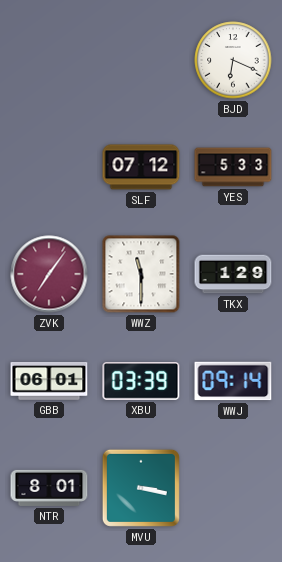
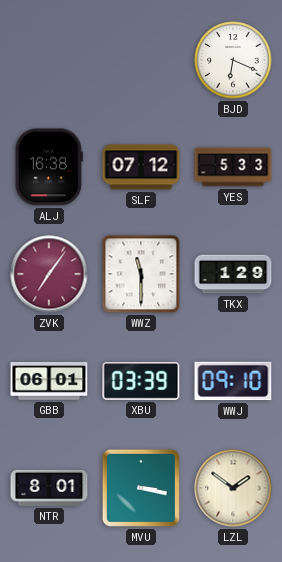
ALJ: none -> 16:38
WWJ: 09:14 -> 09:10
LZL: none -> 1:51
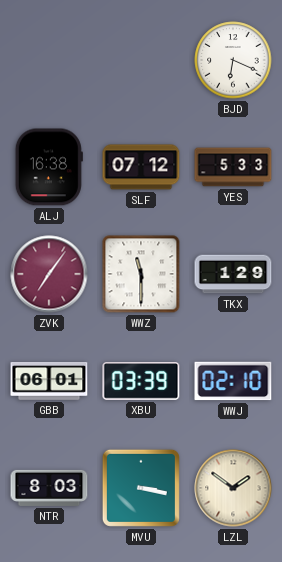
WWJ: 09:10 -> 02:10
NTR: 8:01 -> 8:03
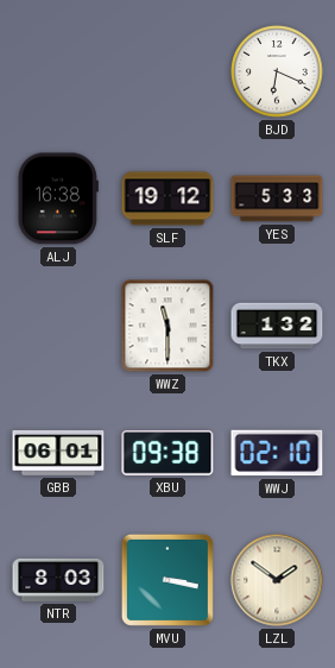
SLF: 07:12 -> 19:12
ZVK: 7:06 -> none
TKX: 1:29 -> 1:32
XBU: 03:39 -> 09:38
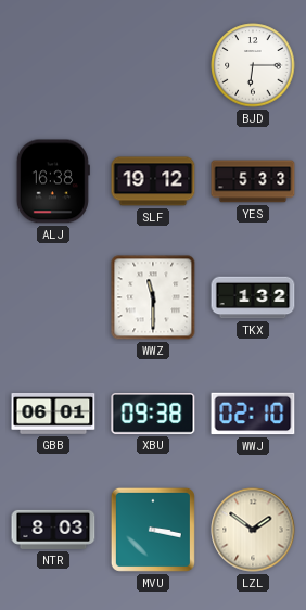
BJD: 6:19 -> 6:15
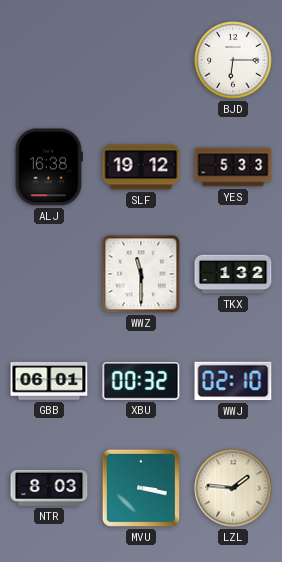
XBU: 09:38 -> 00:32
LZL: 1:51 -> 1:46
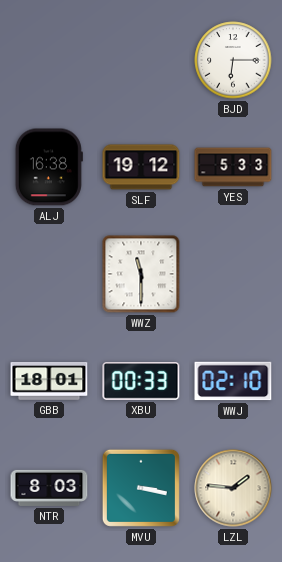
TKX: 1:32 -> none
GBB: 06:01 -> 18:01
XBU: 00:32 -> 00:33
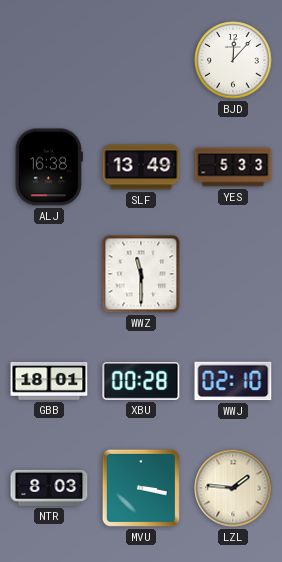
BJD: 6:15 -> 12:07
SLF: 19:12 -> 13:49
XBU: 00:33 -> 00:28
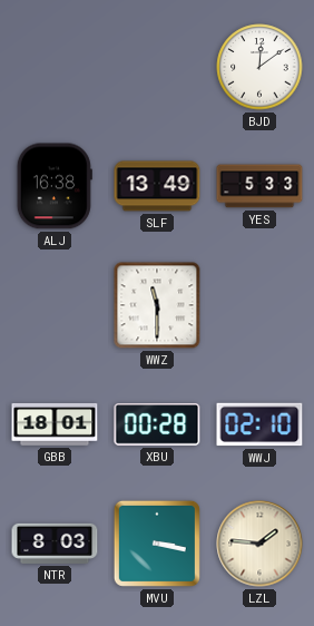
BJD: 12:07 -> 12:09
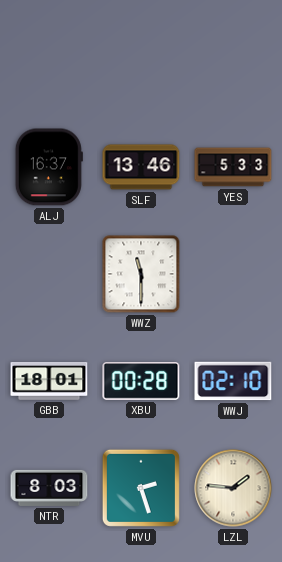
BJD: 12:09 -> none
ALJ: 16:38 -> 16:37
SLF: 13:49 -> 13:46
MVU: 3:17 -> 2:27
